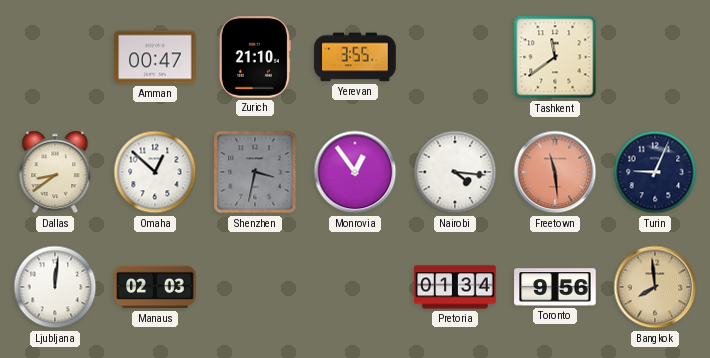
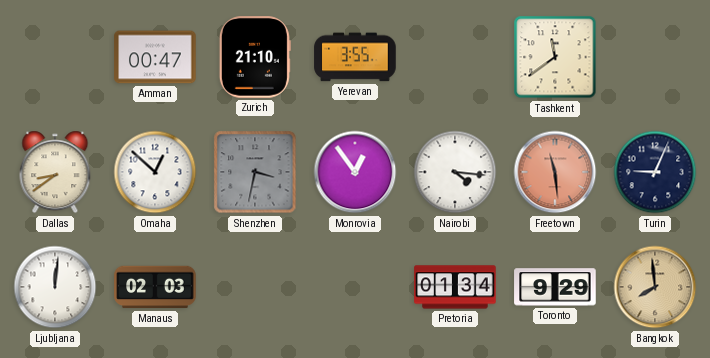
Toronto: 9:56 -> 9:29
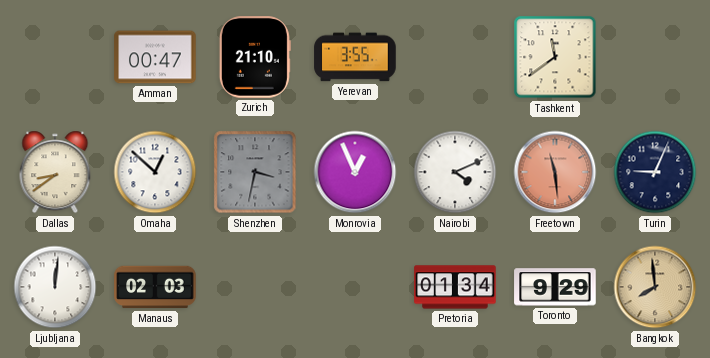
Monrovia: 12:54 -> 12:56
Nairobi: 4:16 -> 4:11
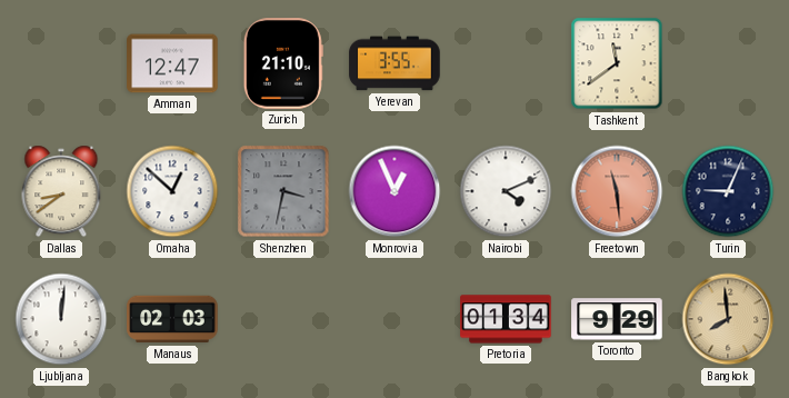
Amman: 00:47 -> 12:47
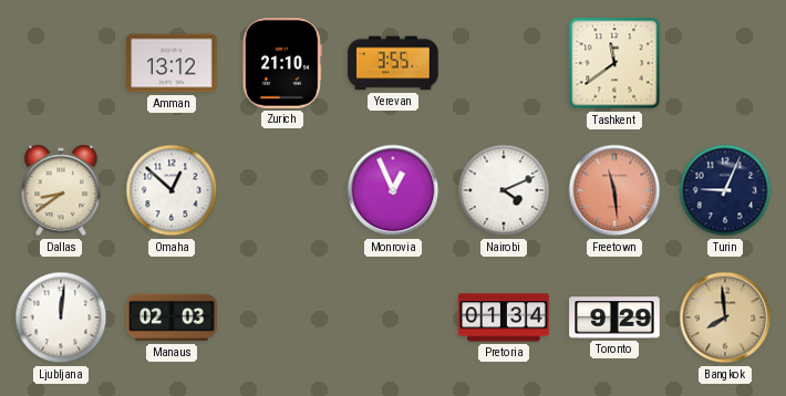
Amman: 12:47 -> 13:12
Shenzhen: 3:32 -> none
